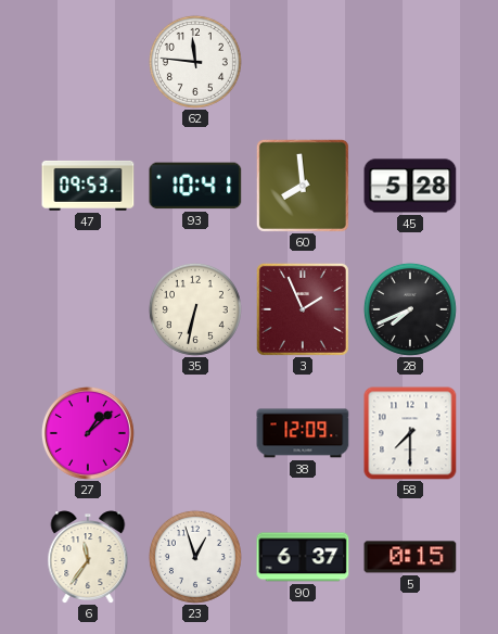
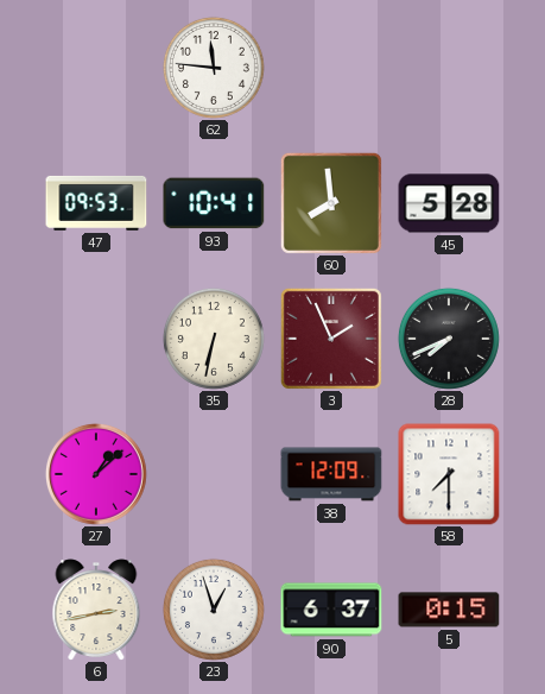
6: 11:36 -> 2:43
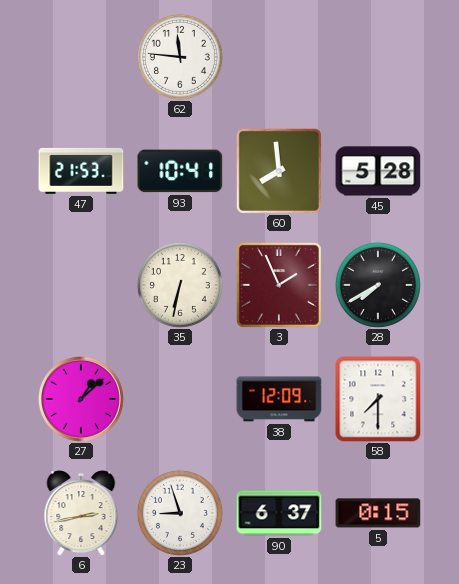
47: 09:53 -> 21:53
28: 7:41 -> 7:40
23: 12:57 -> 8:57
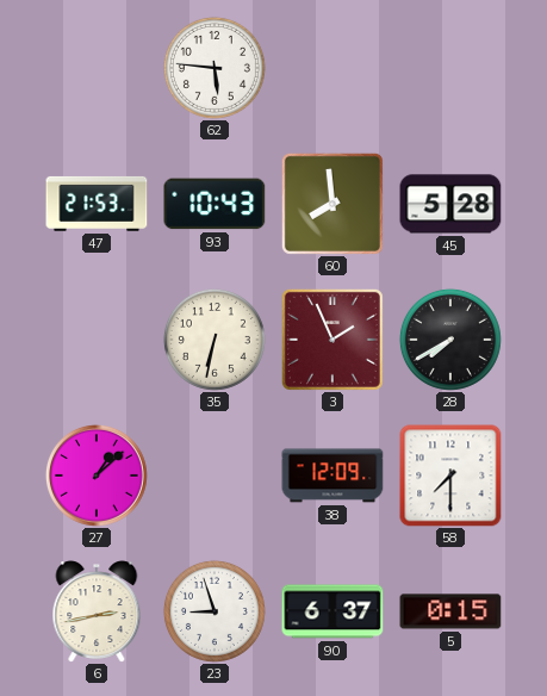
62: 11:46 -> 5:46
93: 10:41 -> 10:43
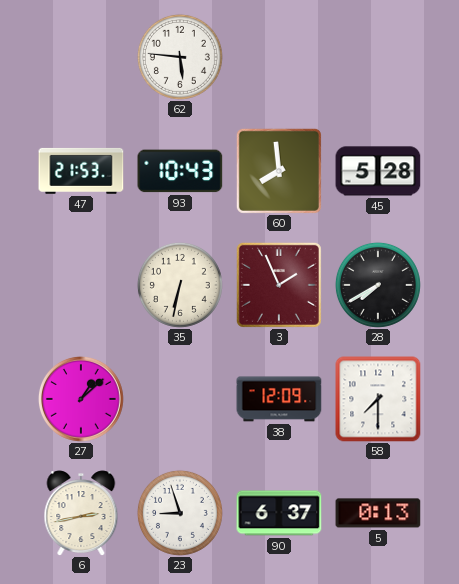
5: 0:15 -> 0:13
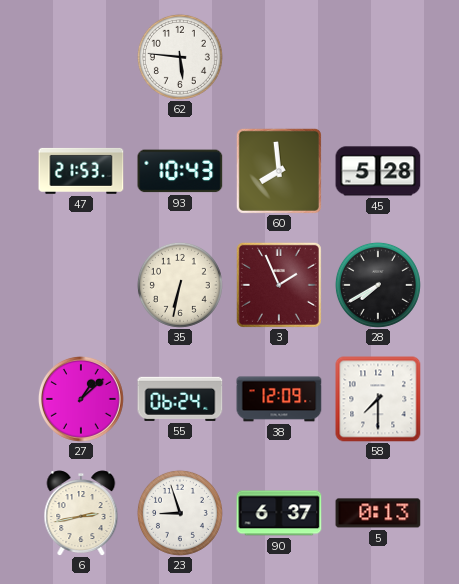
55: none -> 06:24
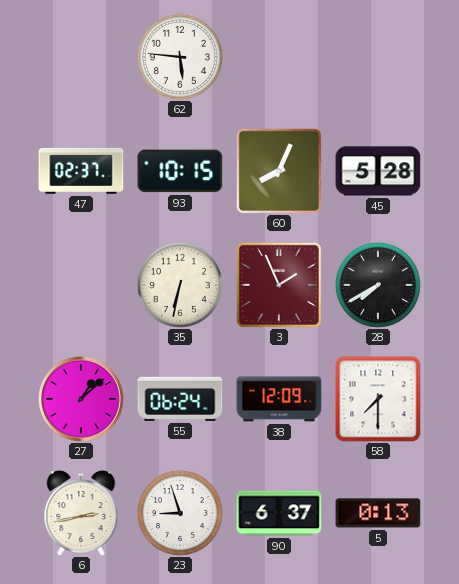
47: 21:53 -> 02:37
93: 10:43 -> 10:15
60: 7:59 -> 8:04
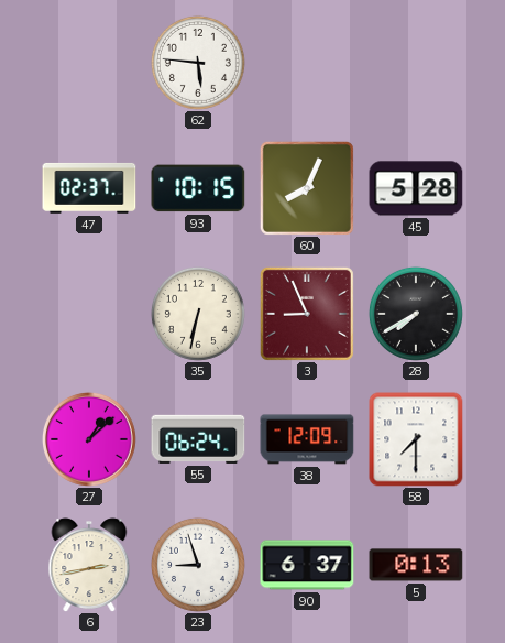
3: 1:56 -> 8:56
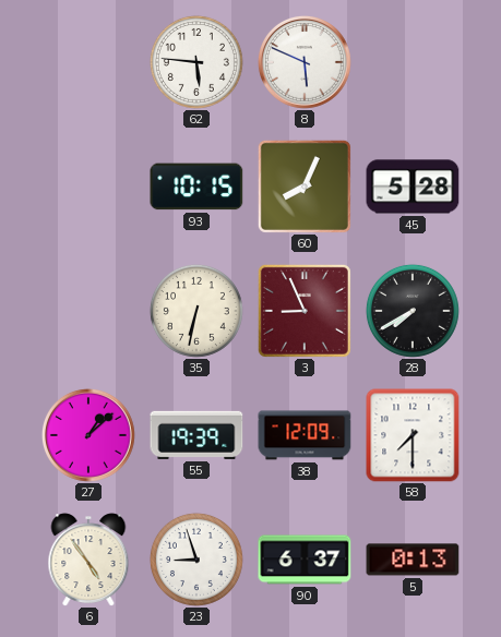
8: none -> 5:49
47: 02:37 -> none
55: 06:24 -> 19:39
6: 2:43 -> 4:54
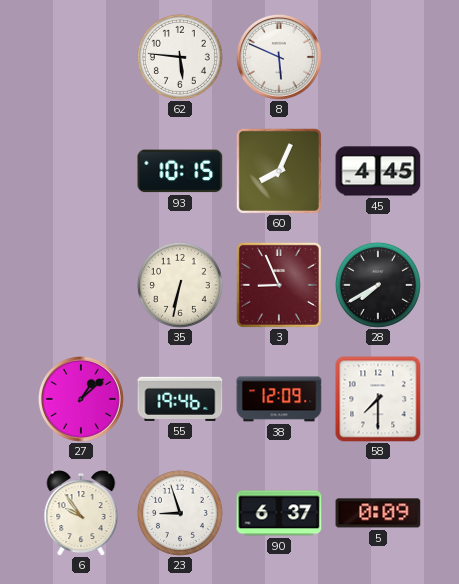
45: 5:28 -> 4:45
55: 19:39 -> 19:46
6: 4:54 -> 9:54
5: 0:13 -> 0:09
